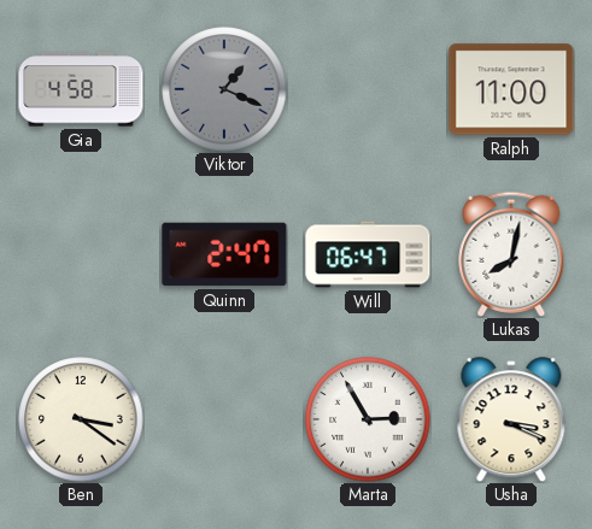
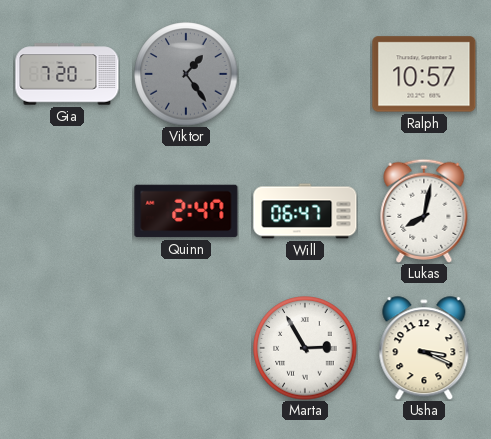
Gia: 4:58 -> 7:20
Viktor: 1:19 -> 1:24
Ralph: 11:00 -> 10:57
Ben: 3:21 -> none
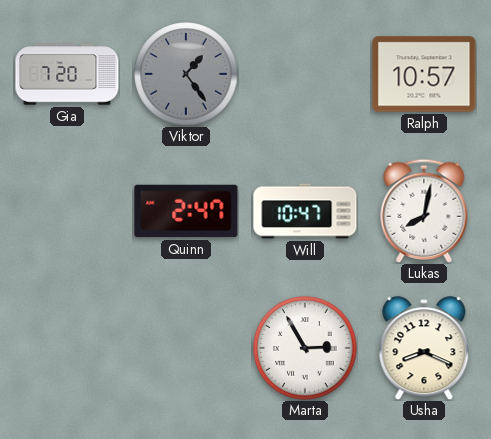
Will: 06:47 -> 10:47
Usha: 3:19 -> 8:19
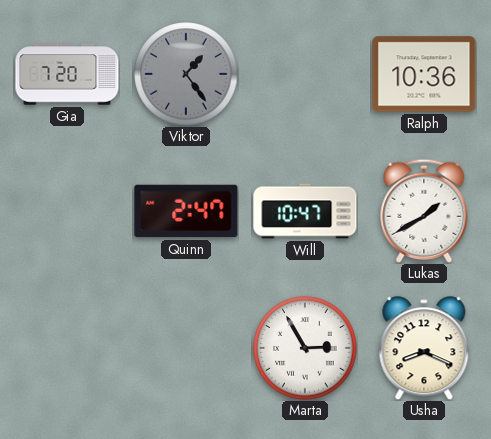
Ralph: 10:57 -> 10:36
Lukas: 8:02 -> 1:40
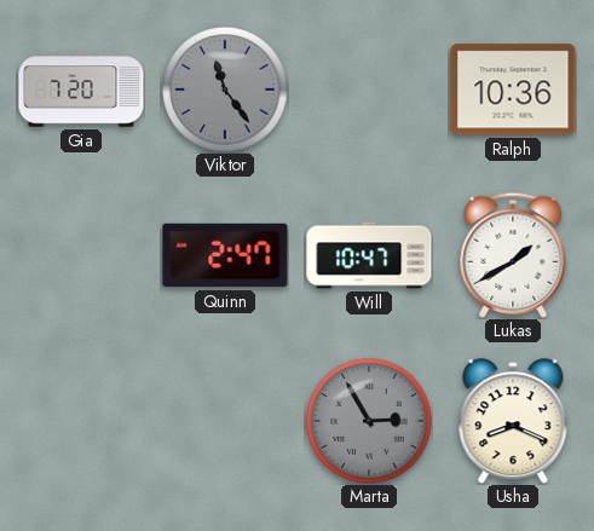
Viktor: 1:24 -> 11:24
Marta dial: white -> grey
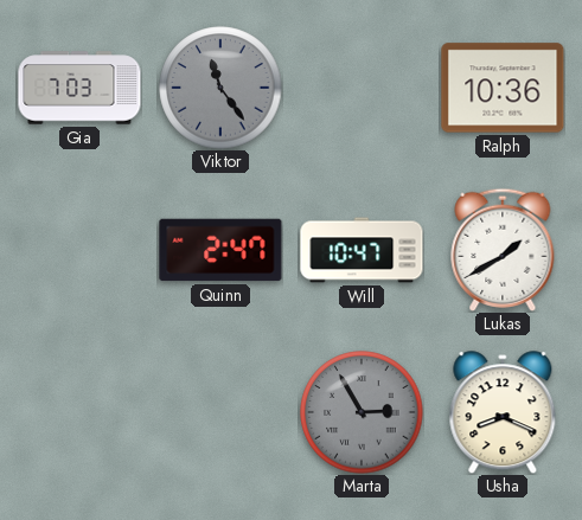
Gia: 7:20 -> 7:03
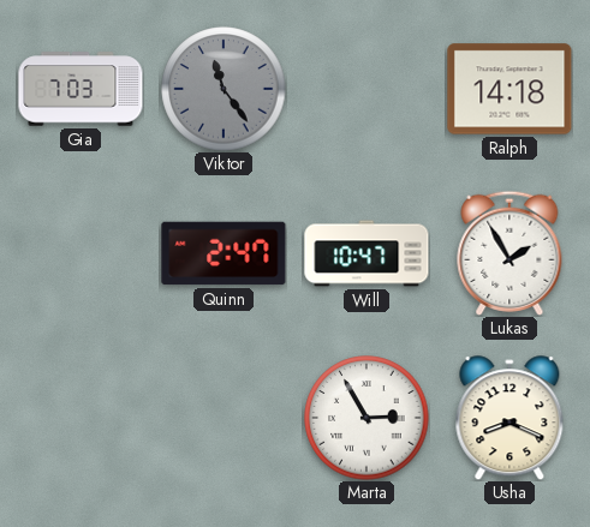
Ralph: 10:36 -> 14:18
Lukas: 1:40 -> 1:55
Marta dial: grey -> white
